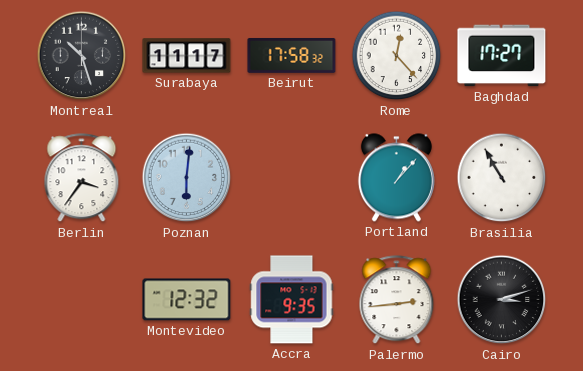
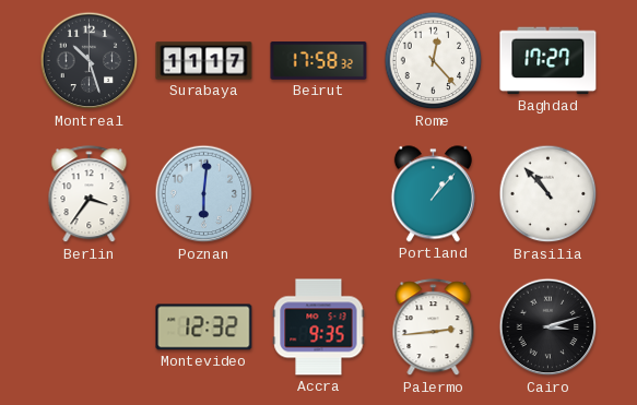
Brasilia: 10:55 -> 10:53
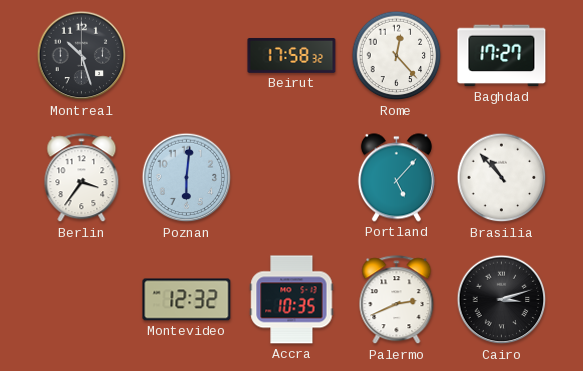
Surabaya: 11:17 -> none
Portland: 1:07 -> 5:07
Accra: 9:35 -> 10:35
Palermo: 2:44 -> 2:41
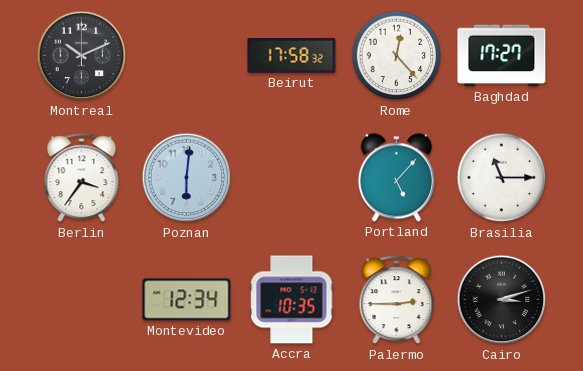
Montreal: 10:27 -> 10:11
Brasilia: 10:53 -> 11:15
Montevideo: 12:32 -> 12:34
Palermo: 2:41 -> 2:45
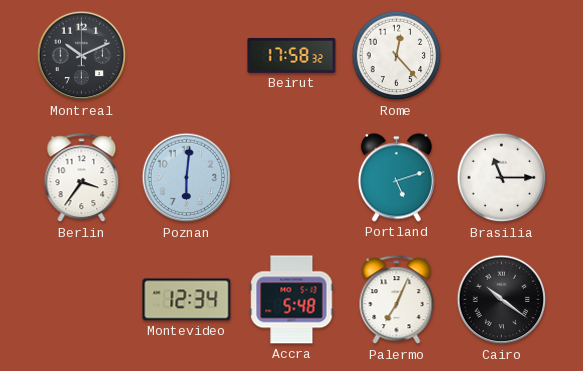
Baghdad: 17:27 -> none
Portland: 5:07 -> 5:12
Accra: 10:35 -> 5:48
Palermo: 2:45 -> 7:04
Cairo: 3:12 -> 10:21
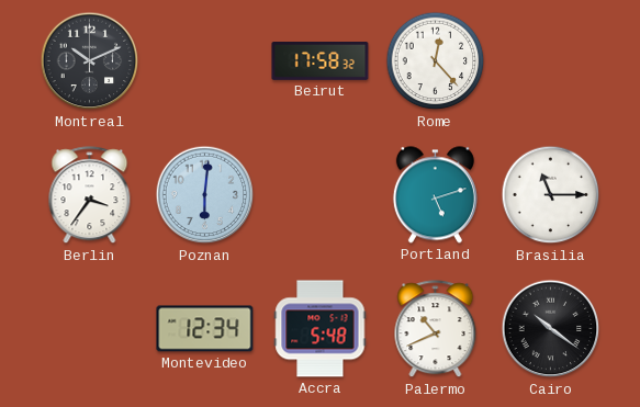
Palermo: 7:04 -> 10:41
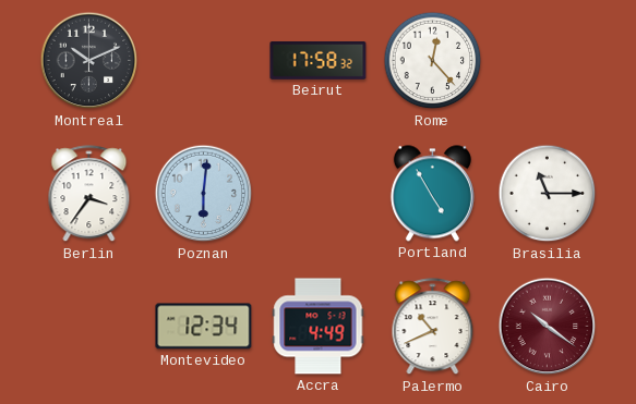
Portland: 5:12 -> 4:55
Accra: 5:48 -> 4:49
Cairo dial: black -> burgundy
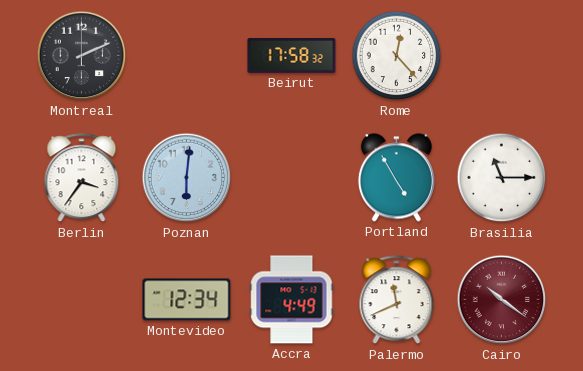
Montreal: 10:11 -> 2:11
Palermo: 10:41 -> 11:41
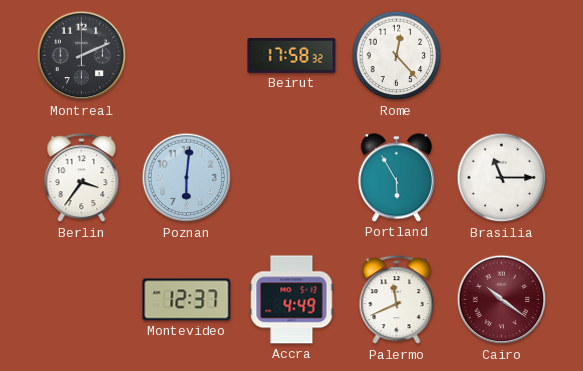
Portland: 4:55 -> 5:55
Montevideo: 12:34 -> 12:37
